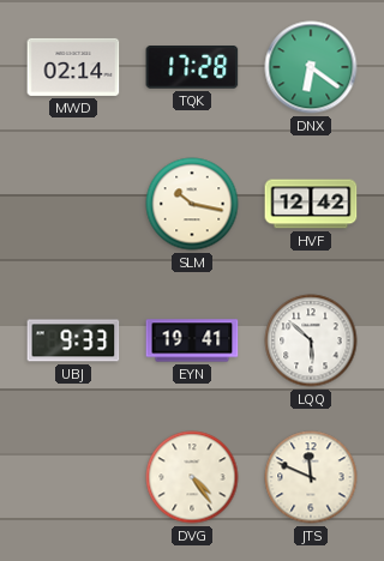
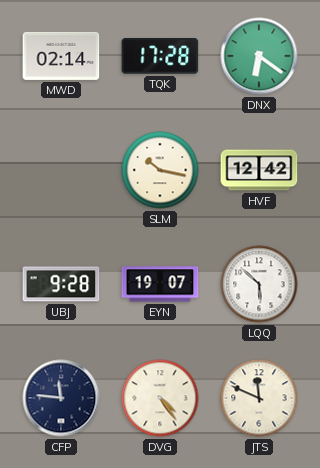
UBJ: 9:33 -> 9:28
EYN: 19:41 -> 19:07
CFP: none -> 11:46
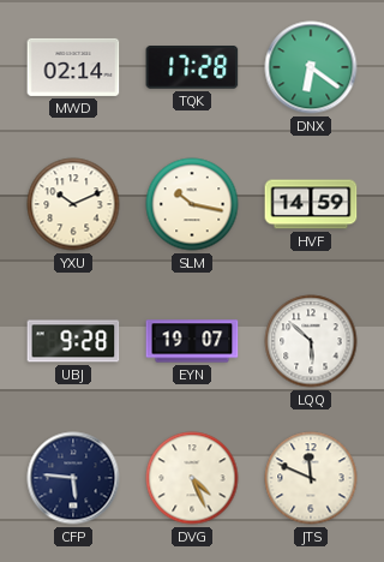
YXU: none -> 10:11
HVF: 12:42 -> 14:59
CFP: 11:46 -> 5:46
DVG: 4:24 -> 4:26
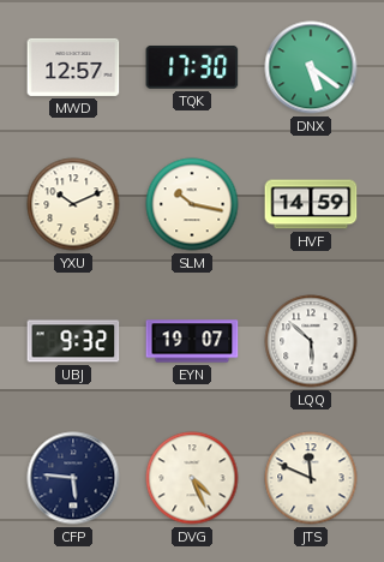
MWD: 02:14 -> 12:57
TQK: 17:28 -> 17:30
DNX: 6:21 -> 5:21
UBJ: 9:28 -> 9:32
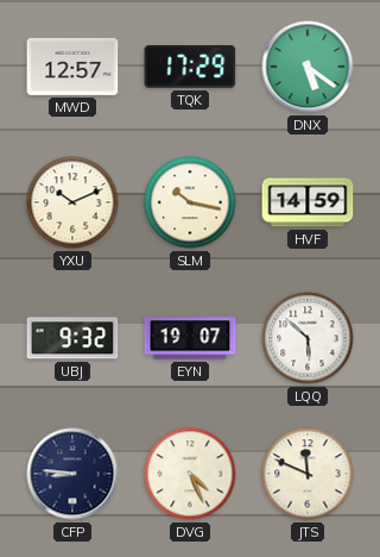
TQK: 17:30 -> 17:29
CFP: 5:46 -> 8:46
